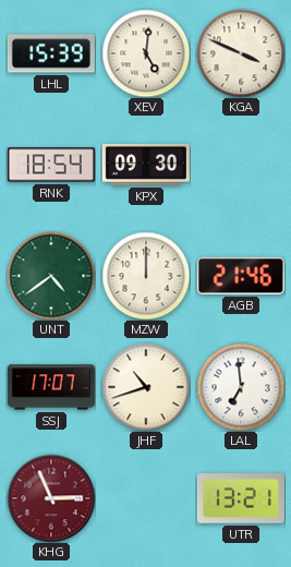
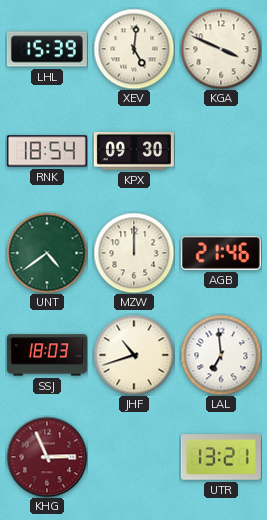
SSJ: 17:07 -> 18:03
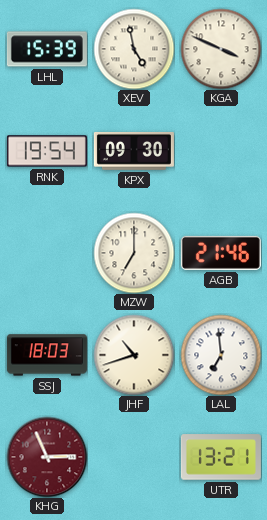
XEV: 5:01 -> 4:58
RNK: 18:54 -> 19:54
UNT: 4:39 -> none
MZW: 12:00 -> 7:00
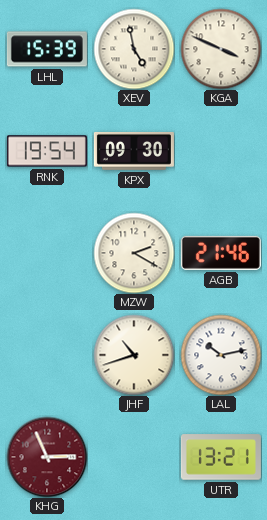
MZW: 7:00 -> 2:20
SSJ: 18:03 -> none
LAL: 6:59 -> 10:13
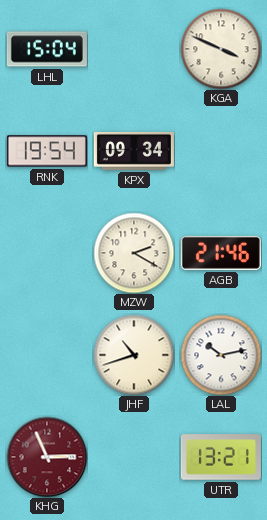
LHL: 15:39 -> 15:04
XEV: 4:58 -> none
KPX: 09:30 -> 09:34
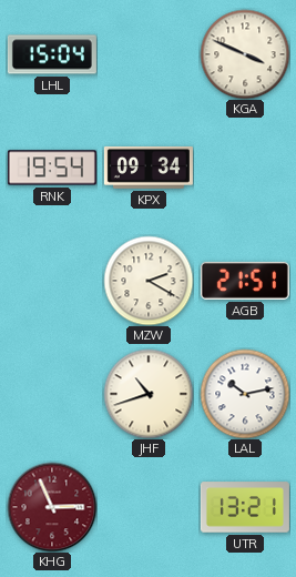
AGB: 21:46 -> 21:51
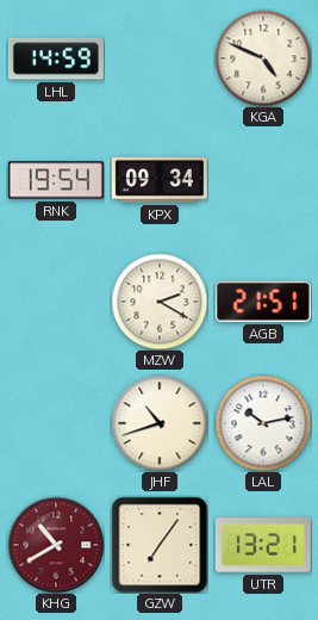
LHL: 15:04 -> 14:59
KGA: 3:49 -> 4:49
KHG: 2:56 -> 10:40
GZW: none -> 7:06
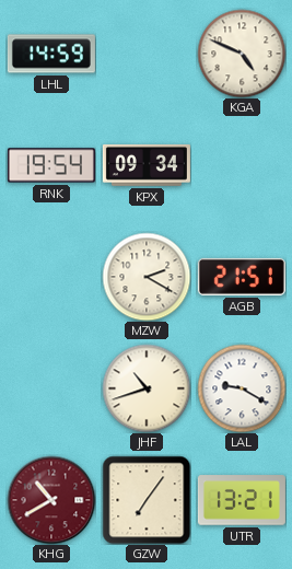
LAL: 10:13 -> 9:20
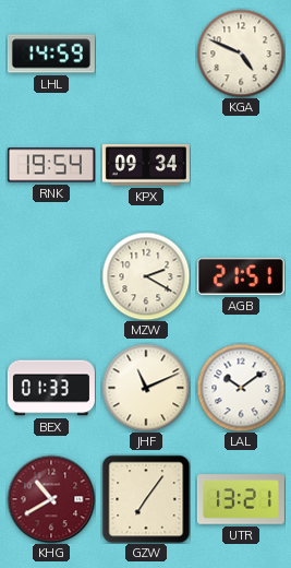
BEX: none -> 01:33
JHF: 10:42 -> 11:11
LAL: 9:20 -> 10:09
